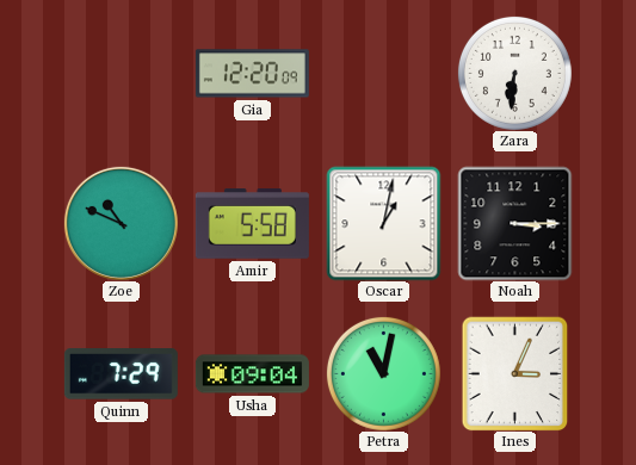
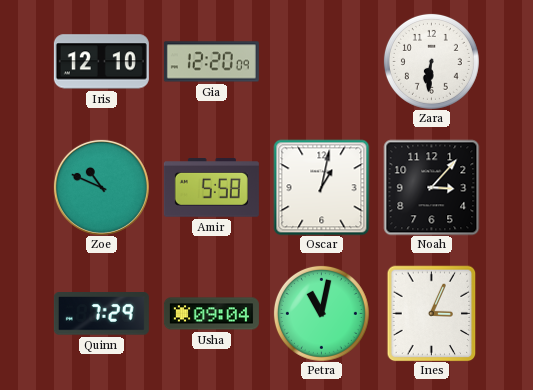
Iris: none -> 12:10
Noah: 3:15 -> 3:07
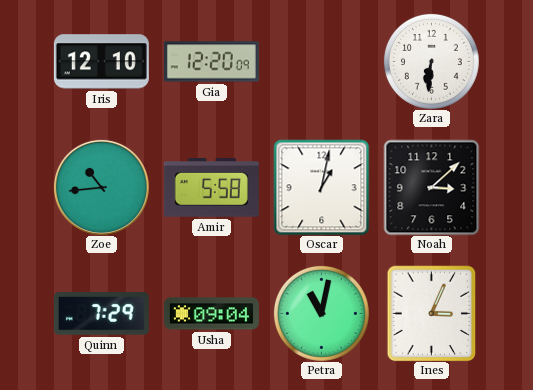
Zoe: 10:49 -> 10:44
Noah: 3:07 -> 3:08
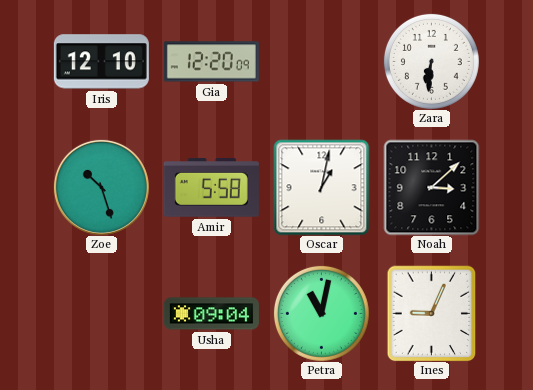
Zoe: 10:44 -> 10:27
Quinn: 7:29 -> none
Ines: 3:04 -> 9:04
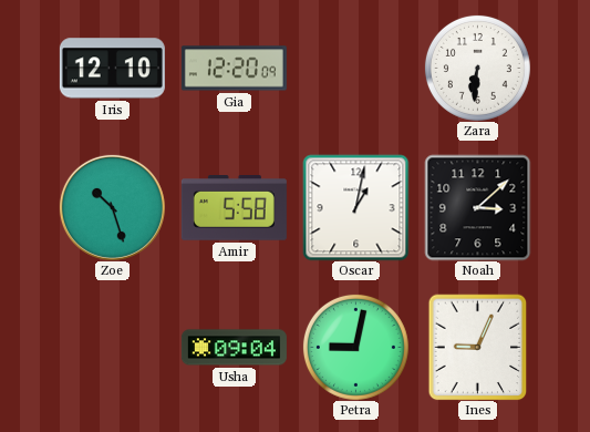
Petra: 11:02 -> 9:02
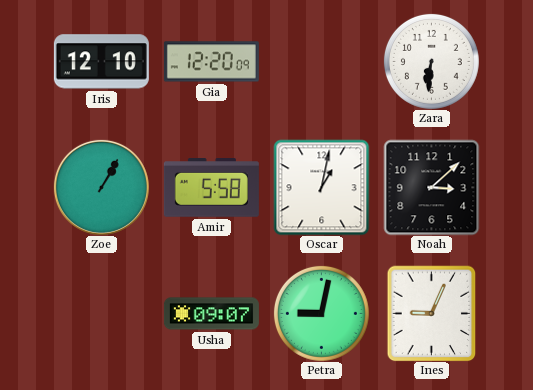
Zoe: 10:27 -> 1:05
Usha: 09:04 -> 09:07
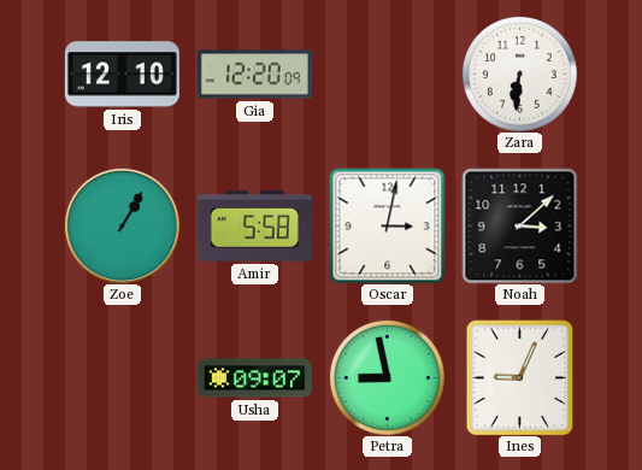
Oscar: 1:02 -> 3:02
Petra: 9:02 -> 8:58
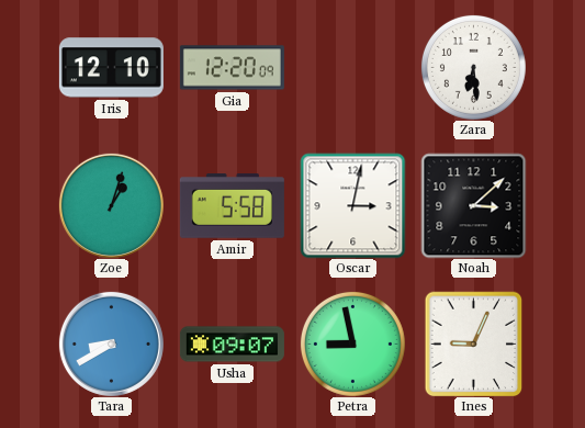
Zara: 6:31 -> 6:29
Zoe: 1:05 -> 1:03
Tara: none -> 8:40
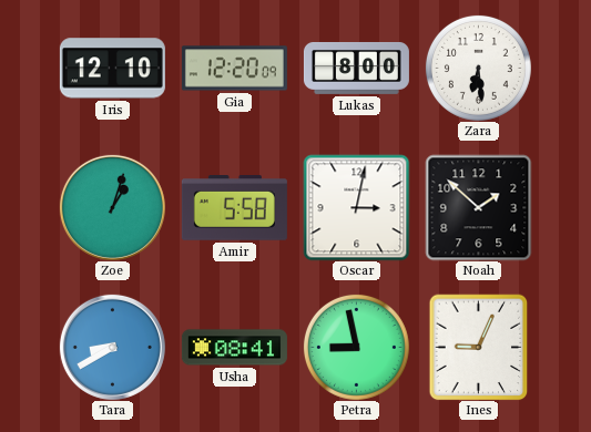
Lukas: none -> 8:00
Noah: 3:08 -> 1:52
Usha: 09:07 -> 08:41
